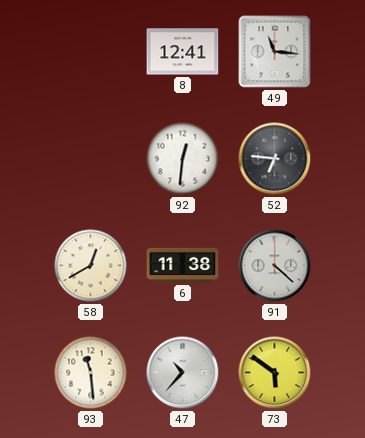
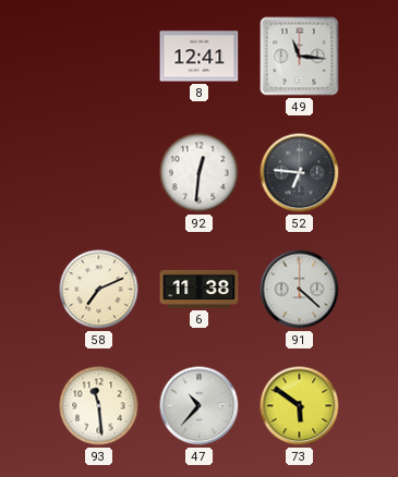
58: 12:40 -> 7:11
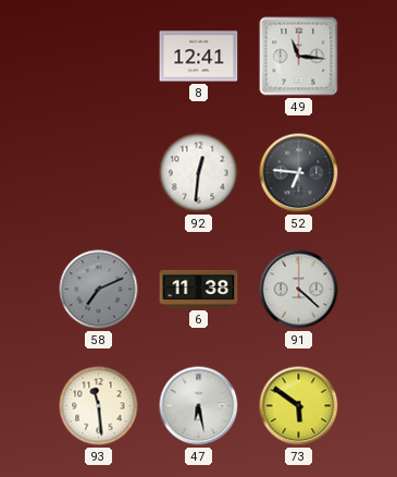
58 dial: cream -> grey
47: 10:37 -> 6:28
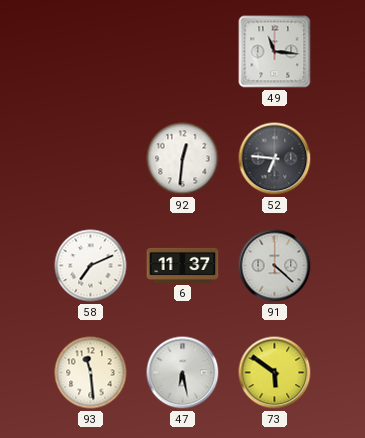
8: 12:41 -> none
58 dial: grey -> white
6: 11:38 -> 11:37
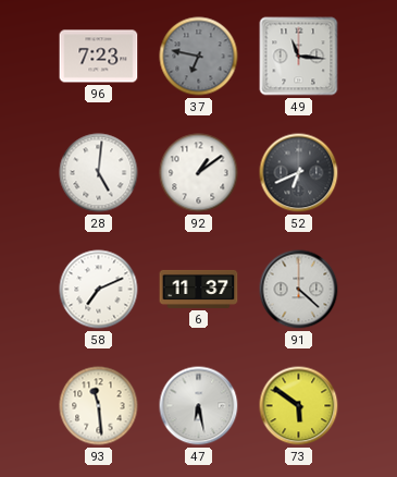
96: none -> 7:23
37: none -> 6:47
28: none -> 5:01
92: 12:31 -> 1:09
52: 6:46 -> 6:41
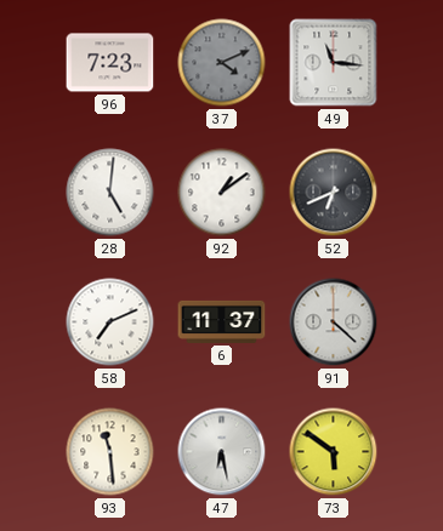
37: 6:47 -> 4:11
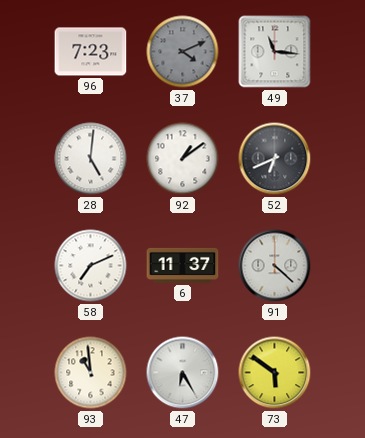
93: 11:29 -> 10:59
47: 6:28 -> 6:25
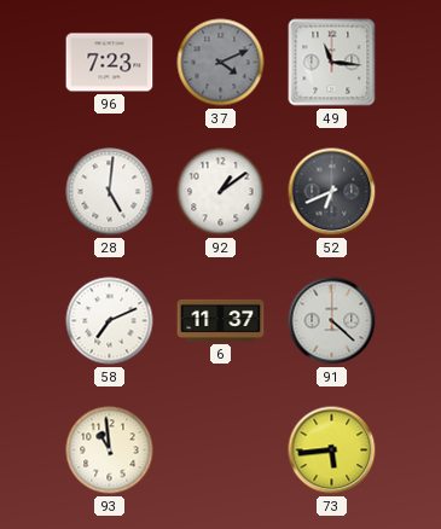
47: 6:25 -> none
73: 5:51 -> 5:44
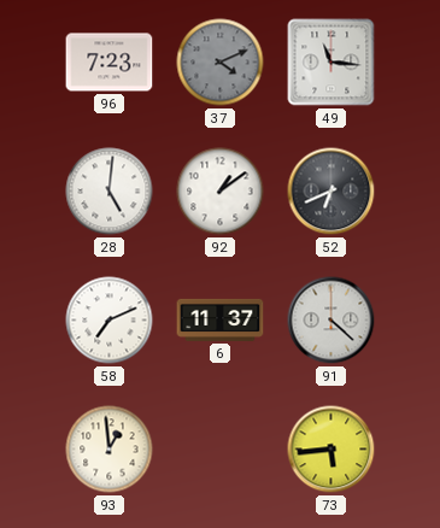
93: 10:59 -> 12:59
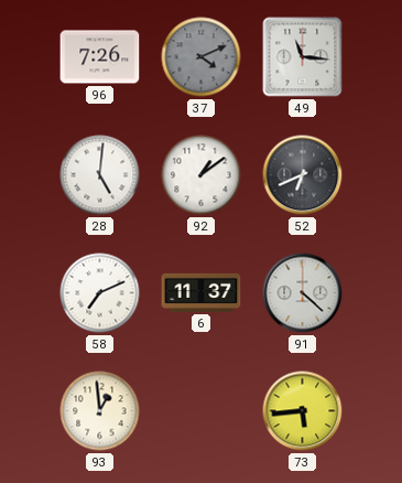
96: 7:23 -> 7:26
